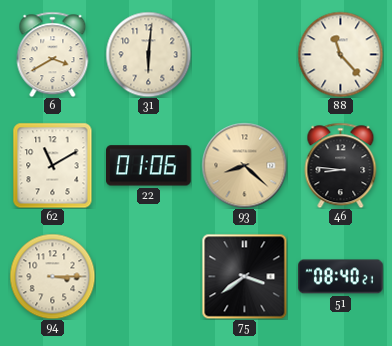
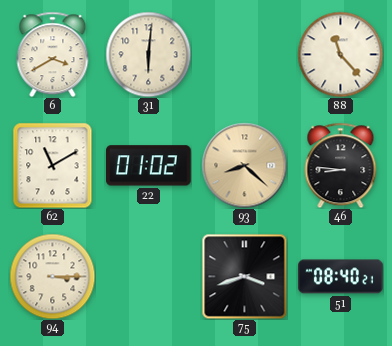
22: 01:06 -> 01:02
75: 3:39 -> 3:42
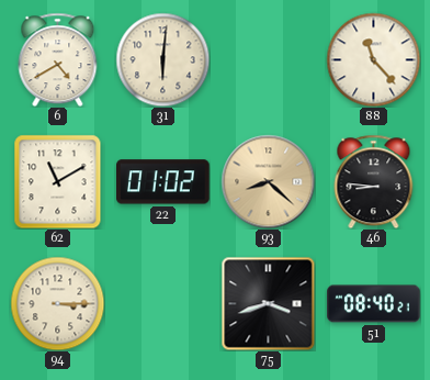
6: 3:40 -> 4:40
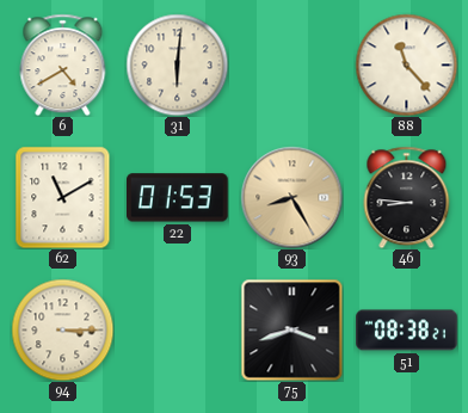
22: 01:02 -> 01:53
93: 8:22 -> 8:25
51: 08:40 -> 08:38
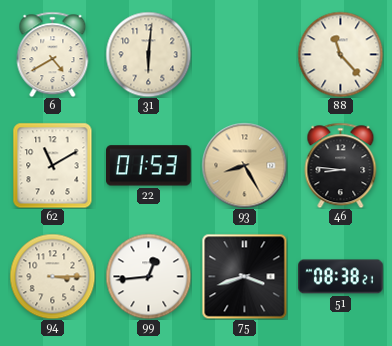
99: none -> 12:44
